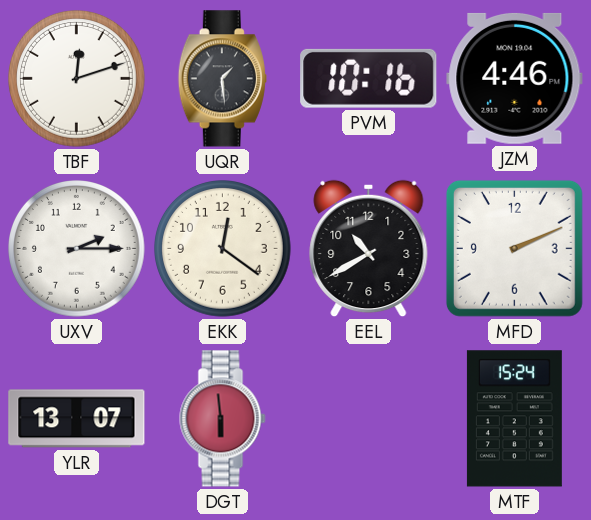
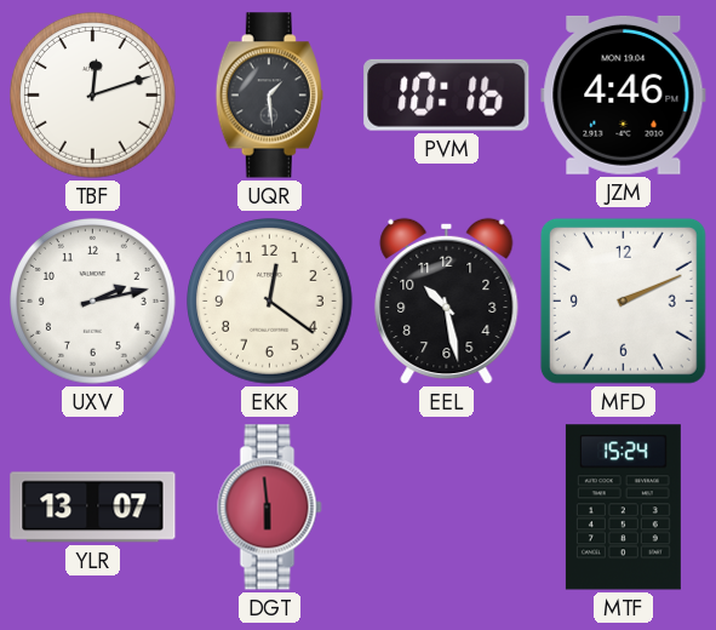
UXV: 2:15 -> 2:13
EEL: 10:40 -> 10:28
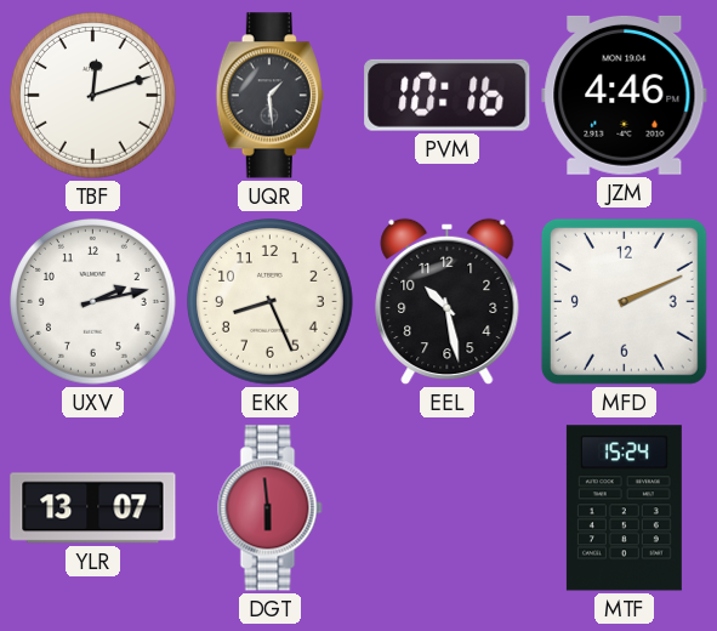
EKK: 12:21 -> 8:26
